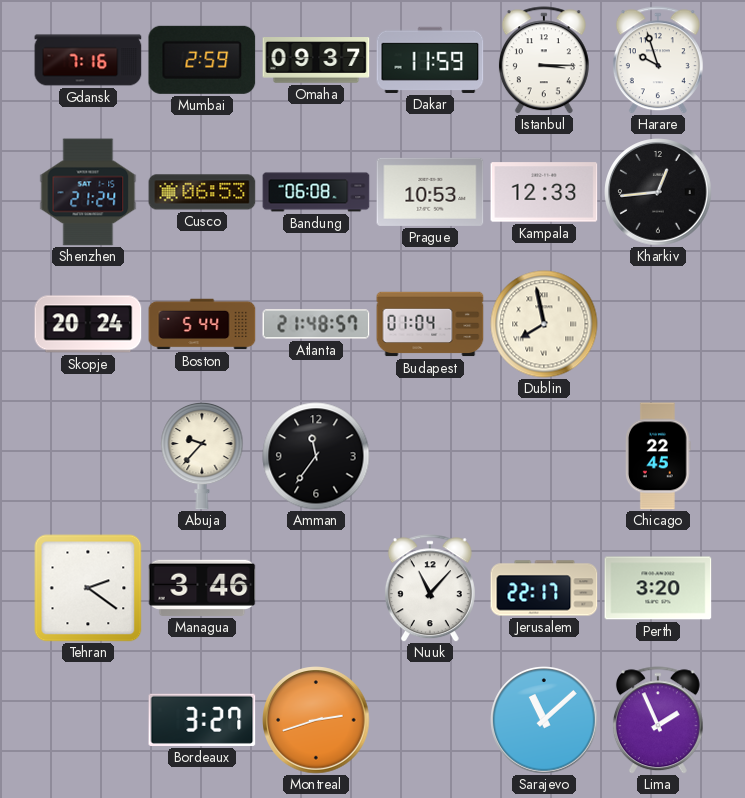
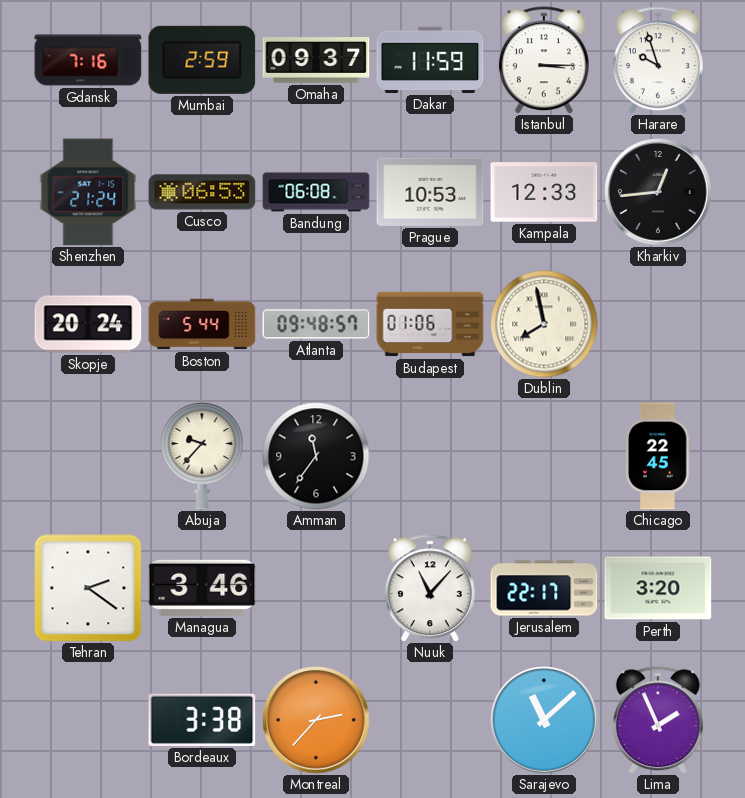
Atlanta: 21:48 -> 09:48
Budapest: 01:04 -> 01:06
Bordeaux: 3:27 -> 3:38
Montreal: 2:42 -> 2:37
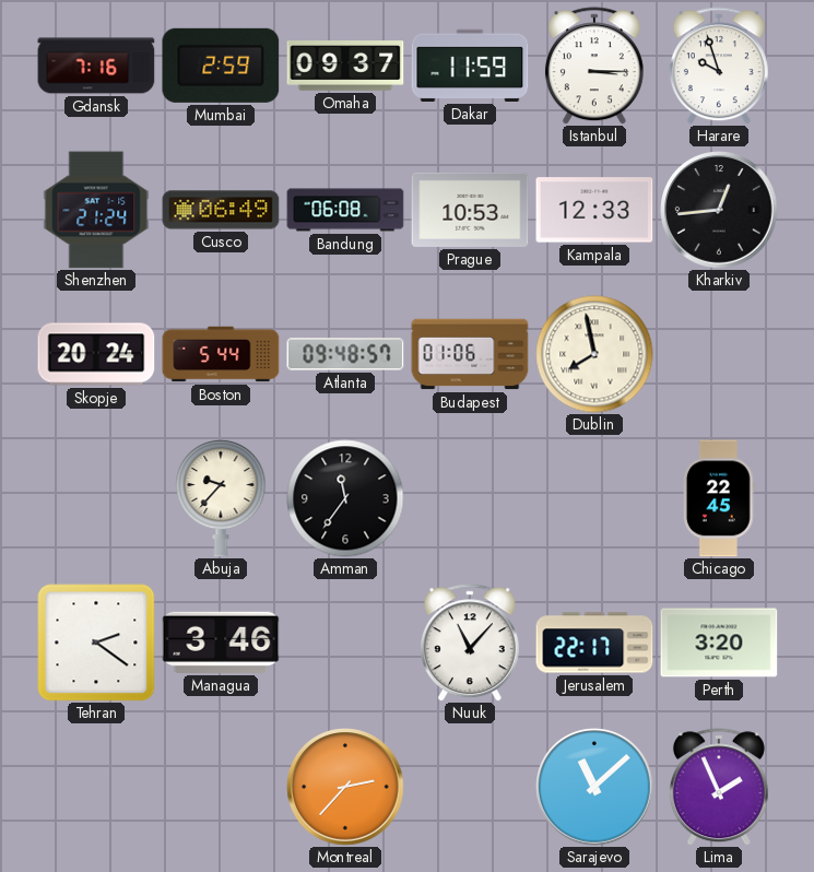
Cusco: 06:53 -> 06:49
Bordeaux: 3:38 -> none
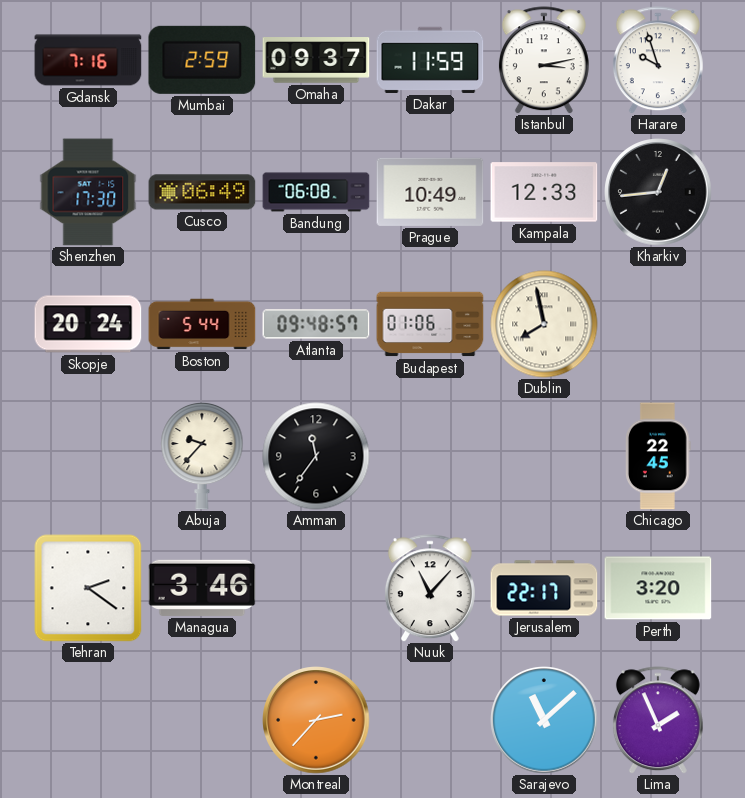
Istanbul: 3:15 -> 3:13
Shenzhen: 21:24 -> 17:30
Prague: 10:53 -> 10:49
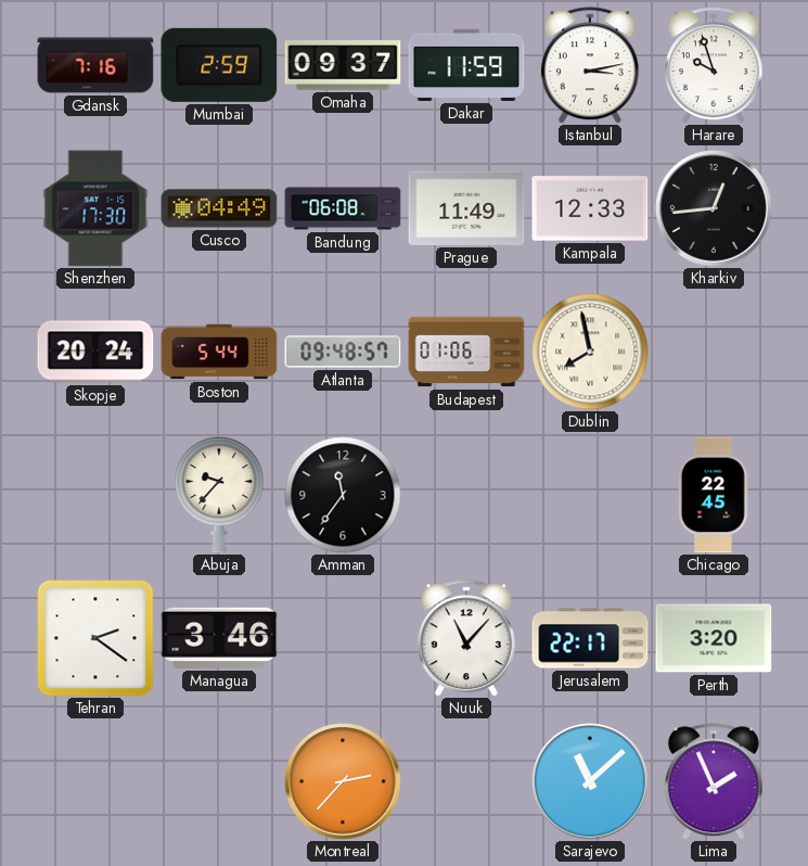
Cusco: 06:49 -> 04:49
Prague: 10:49 -> 11:49
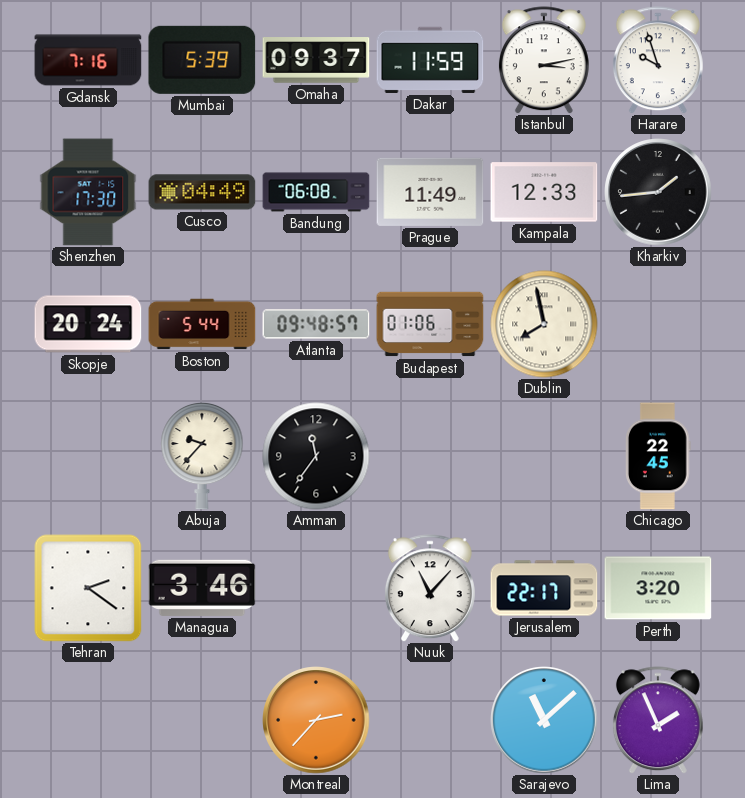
Mumbai: 2:59 -> 5:39
Kharkiv: 12:44 -> 1:44
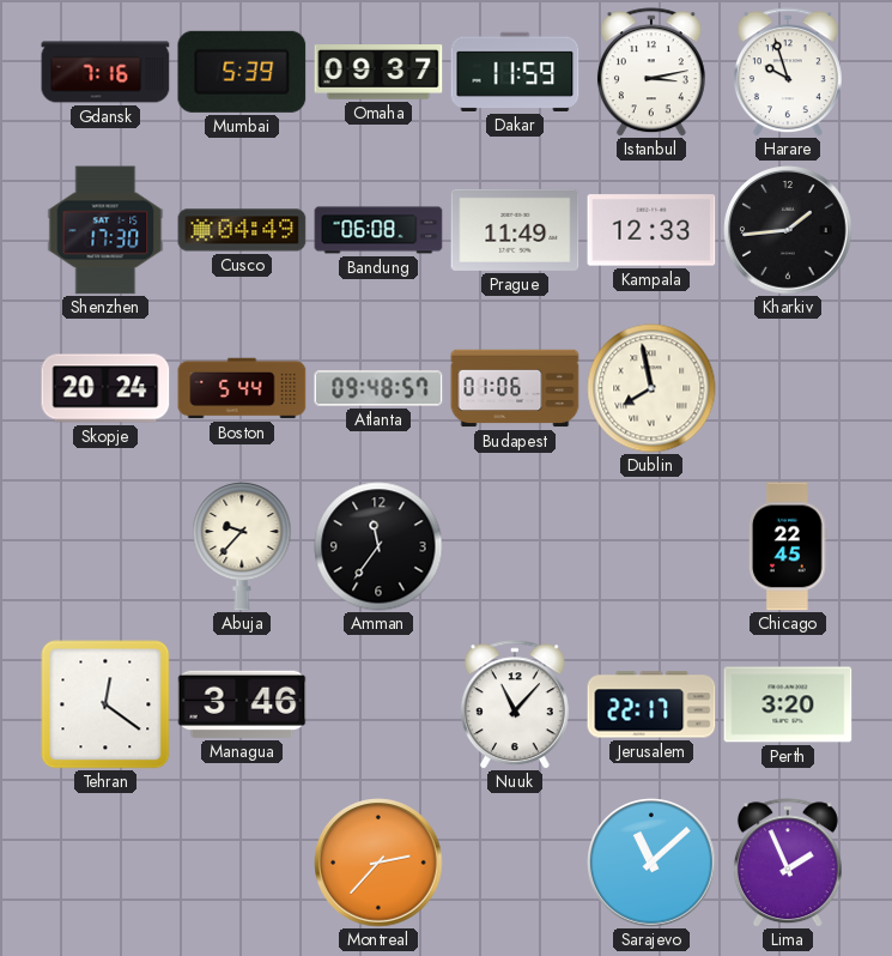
Tehran: 2:21 -> 12:21
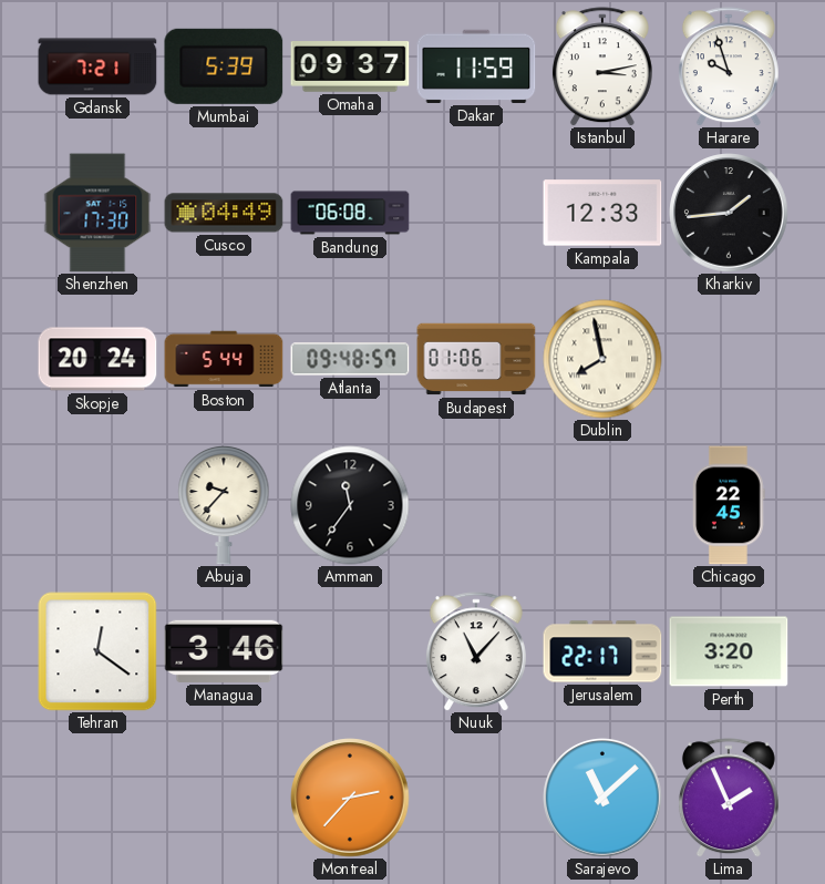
Gdansk: 7:16 -> 7:21
Prague: 11:49 -> none
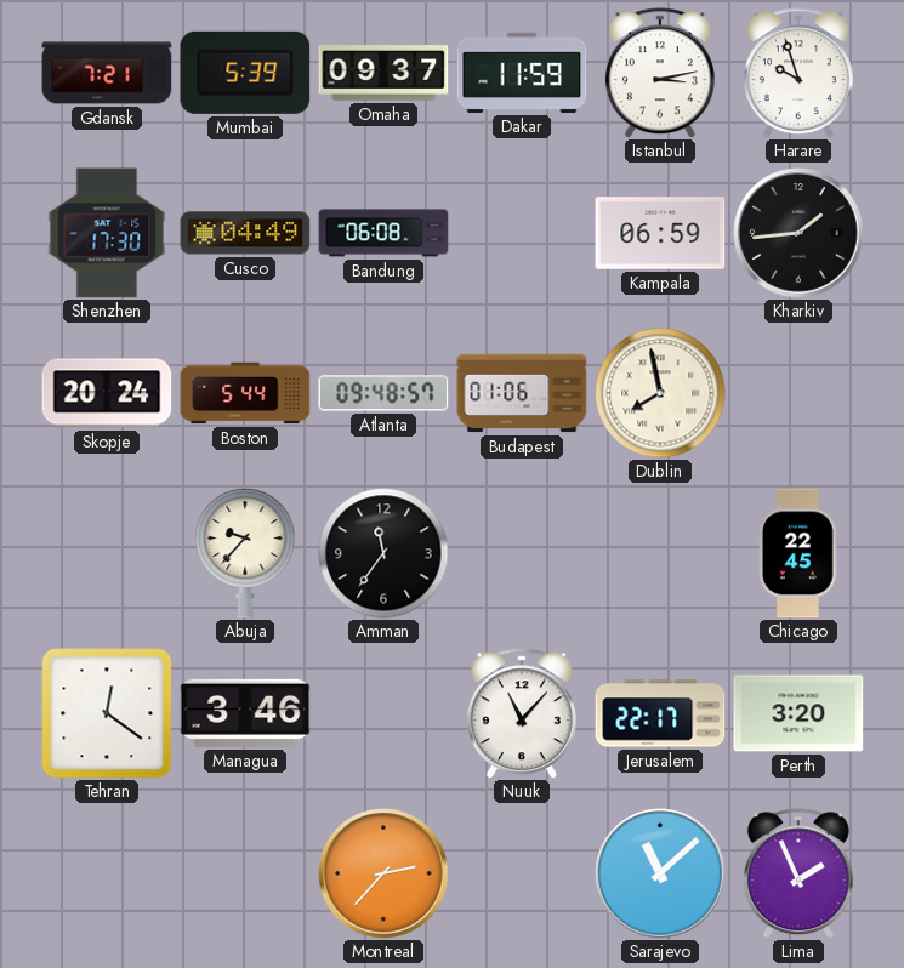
Kampala: 12:33 -> 06:59
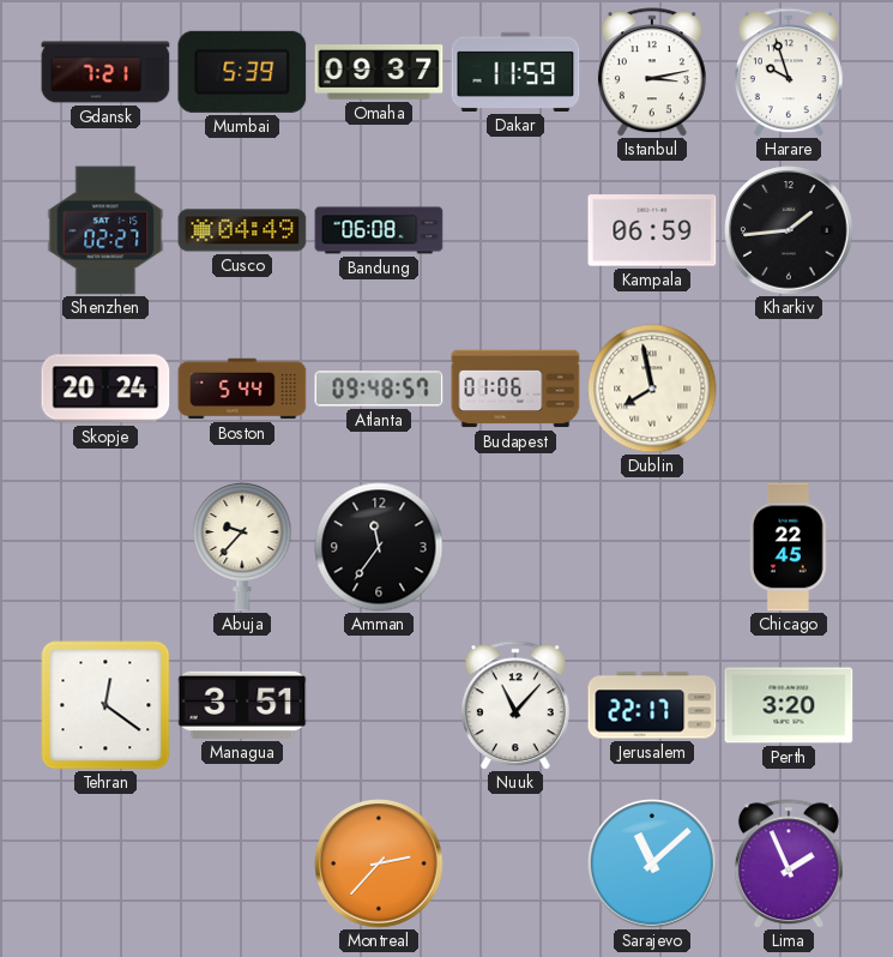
Shenzhen: 17:30 -> 02:27
Managua: 3:46 -> 3:51
